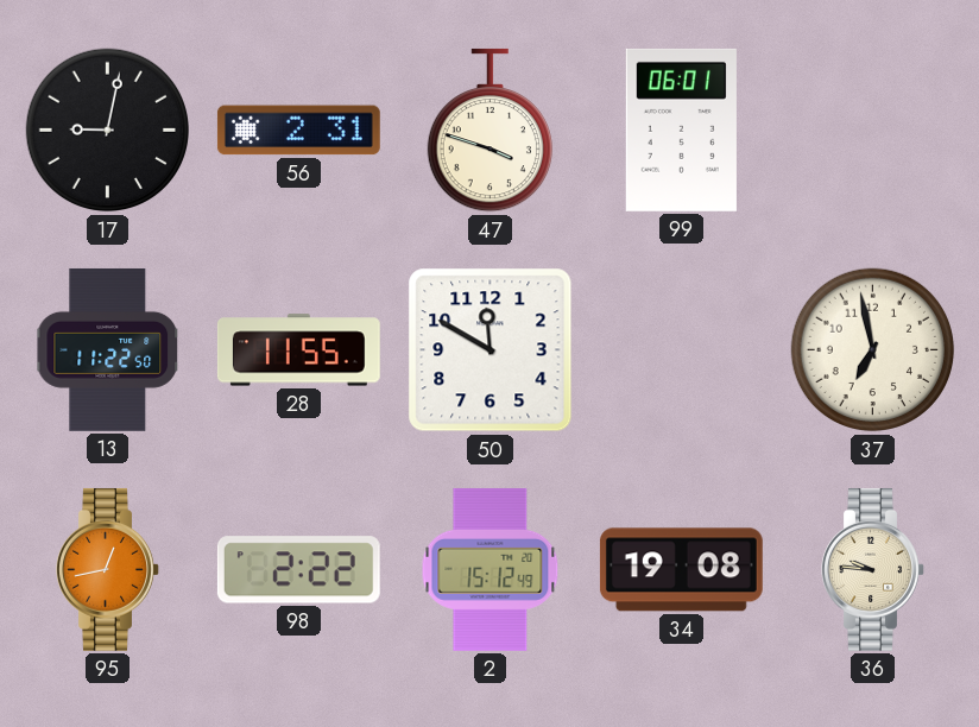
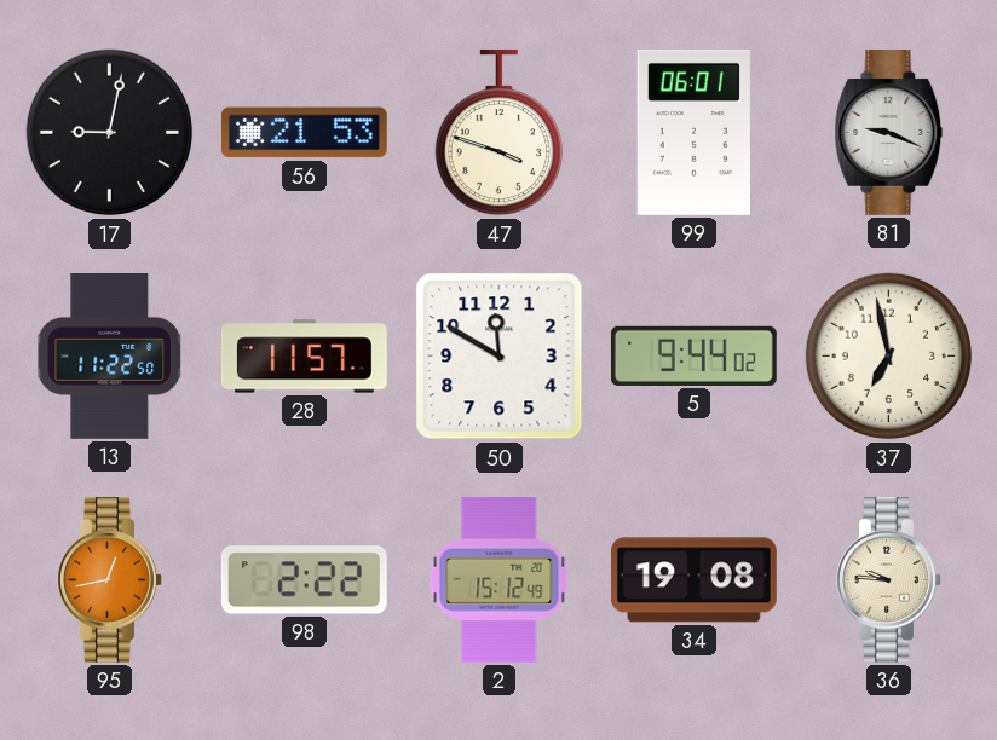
56: 2:31 -> 21:53
81: none -> 9:19
28: 11:55 -> 11:57
5: none -> 9:44
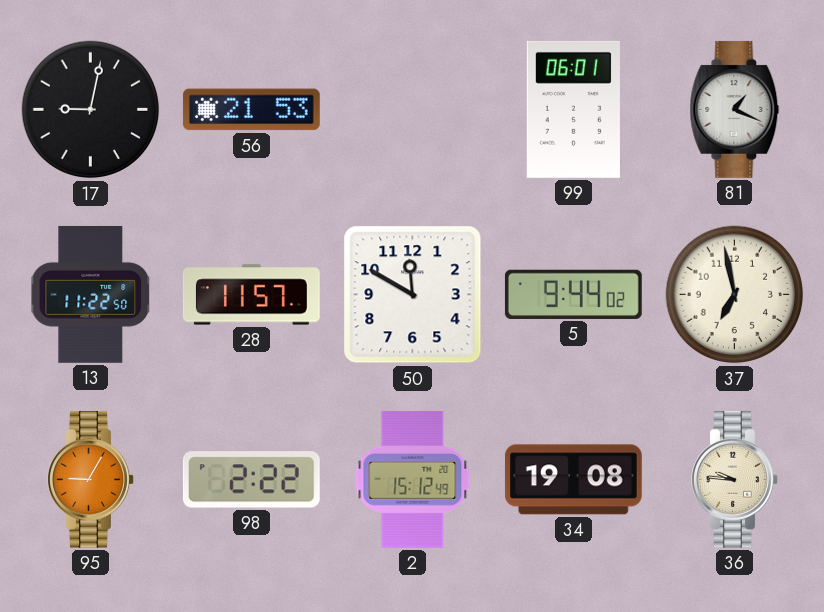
47: 3:48 -> none
81: 9:19 -> 1:19
95: 12:43 -> 9:05
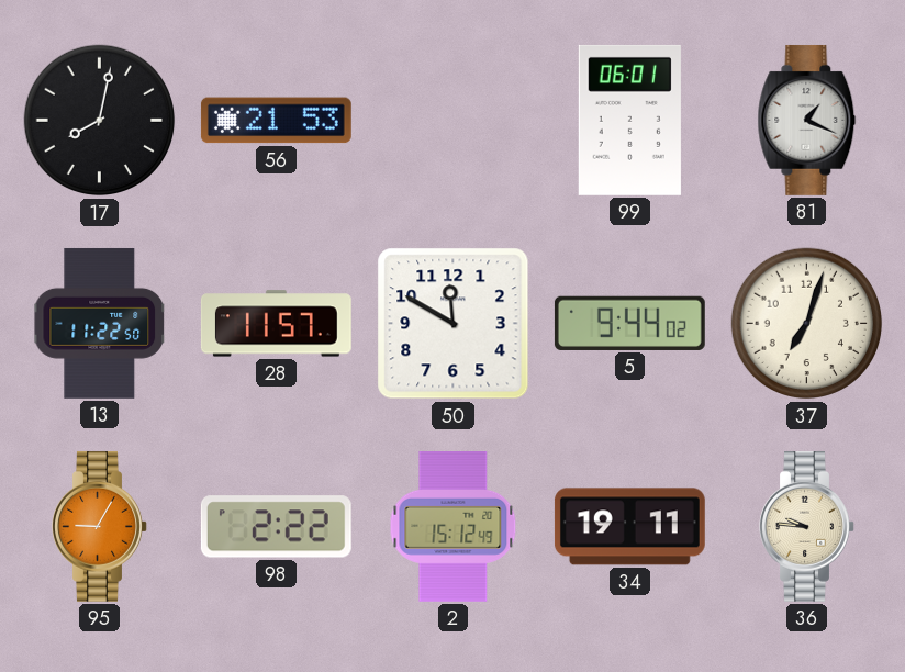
17: 9:02 -> 8:02
37: 6:58 -> 7:03
34: 19:08 -> 19:11
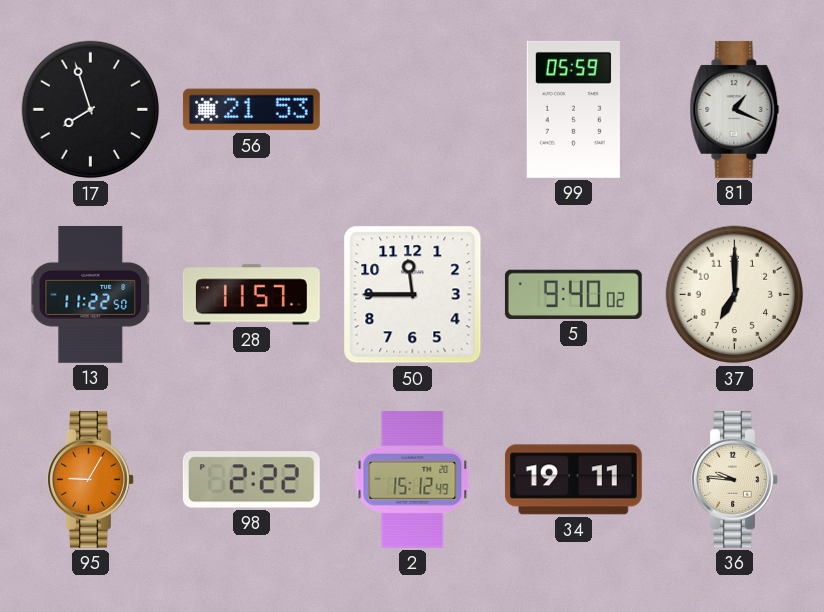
17: 8:02 -> 7:57
99: 06:01 -> 05:59
50: 11:50 -> 11:45
5: 9:44 -> 9:40
37: 7:03 -> 7:00
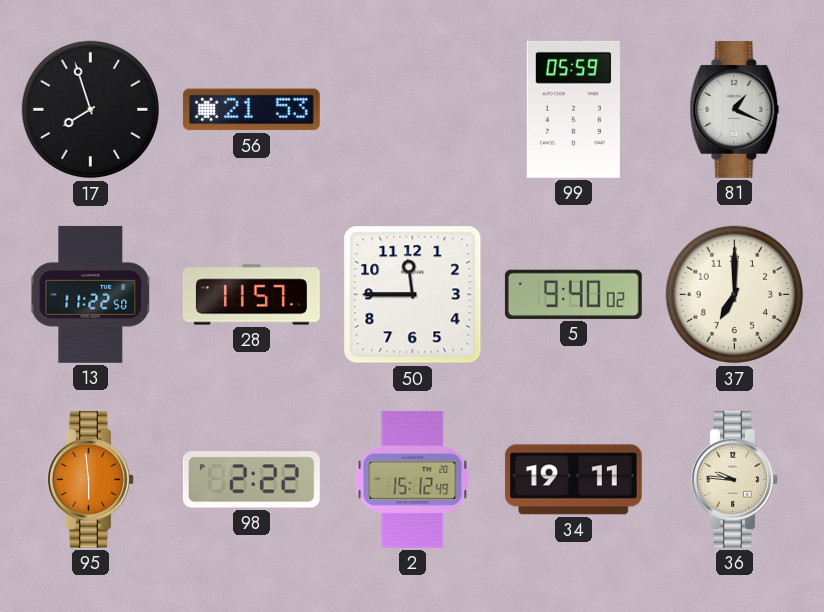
95: 9:05 -> 5:59
